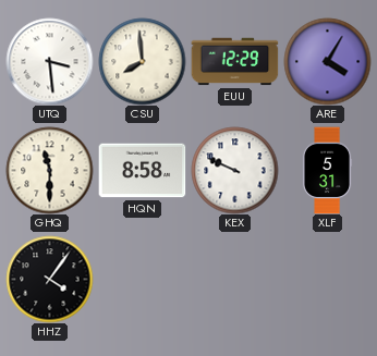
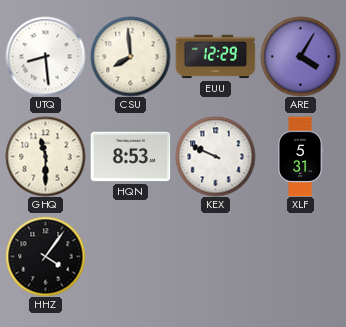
UTQ: 3:29 -> 8:29
HQN: 8:58 -> 8:53
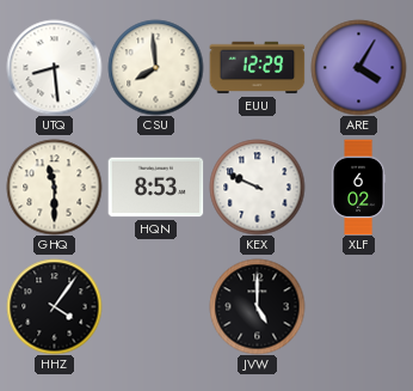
XLF: 5:31 -> 6:02
JVW: none -> 5:00
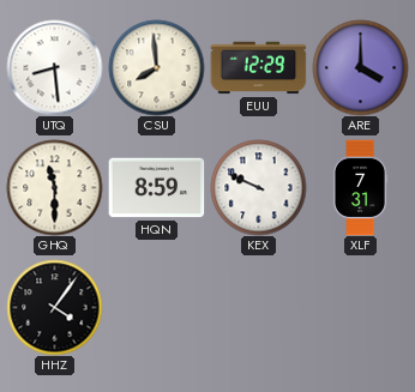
ARE: 4:05 -> 4:00
HQN: 8:53 -> 8:59
XLF: 6:02 -> 7:31
JVW: 5:00 -> none
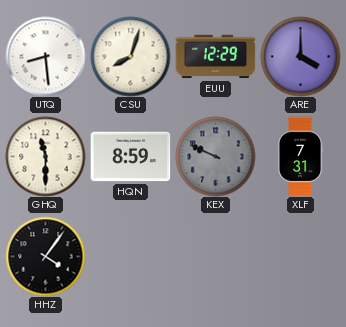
CSU: 7:59 -> 8:03
KEX dial: white -> grey
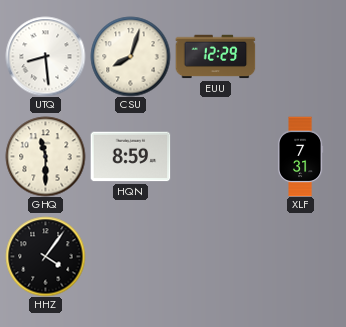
ARE: 4:00 -> none
KEX: 9:49 -> none
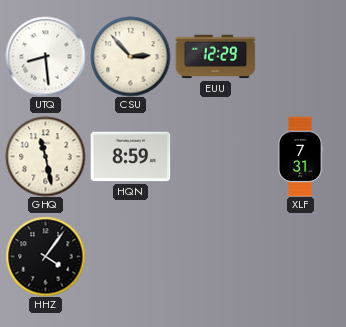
CSU: 8:03 -> 2:53
GHQ: 11:30 -> 11:28
